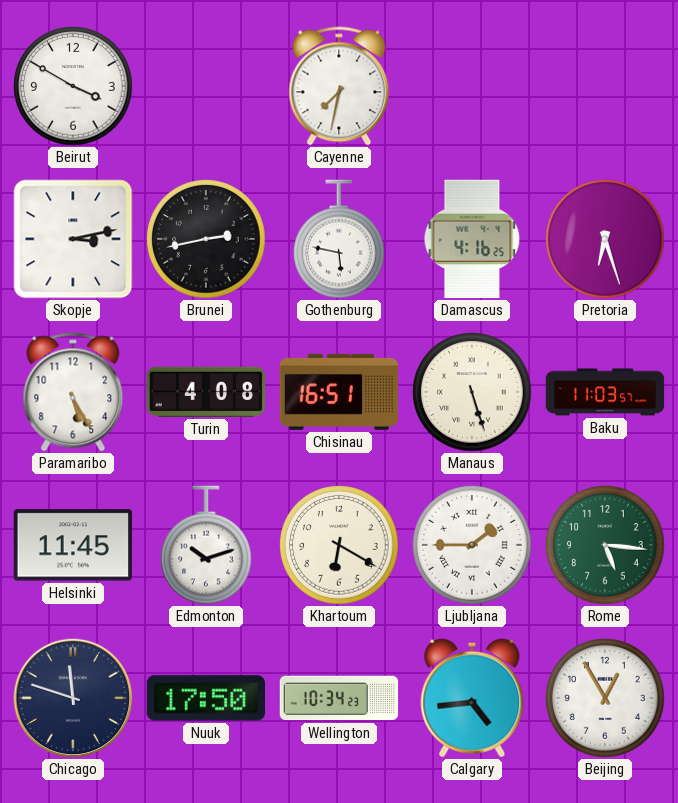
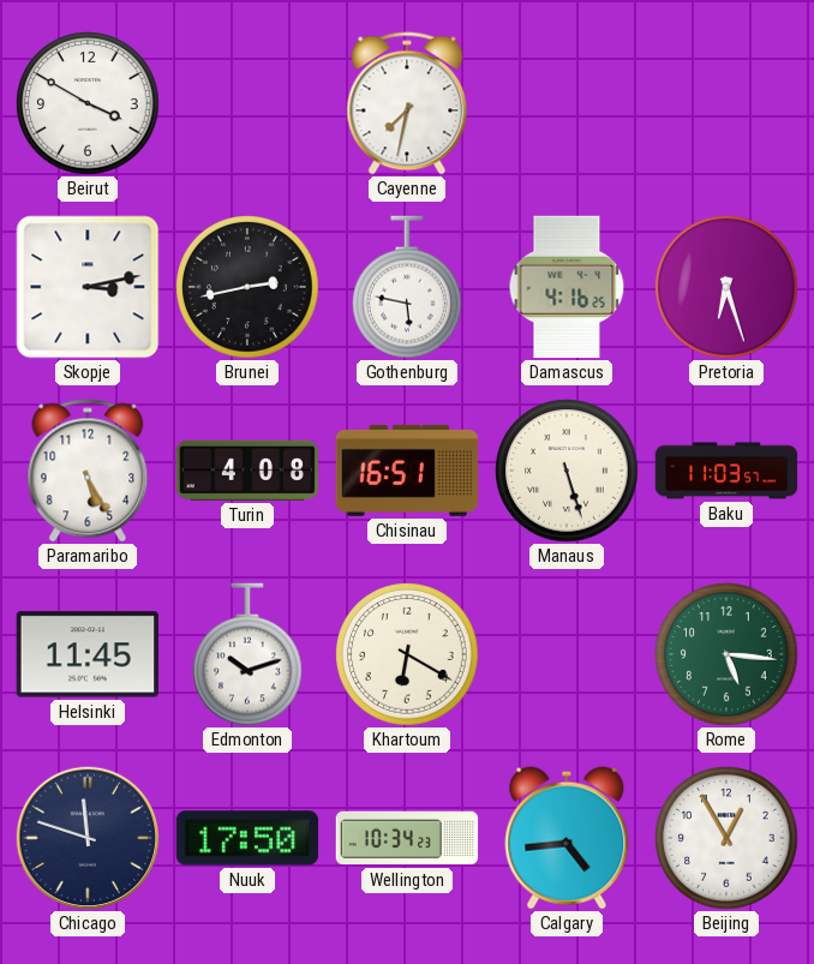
Ljubljana: 1:45 -> none
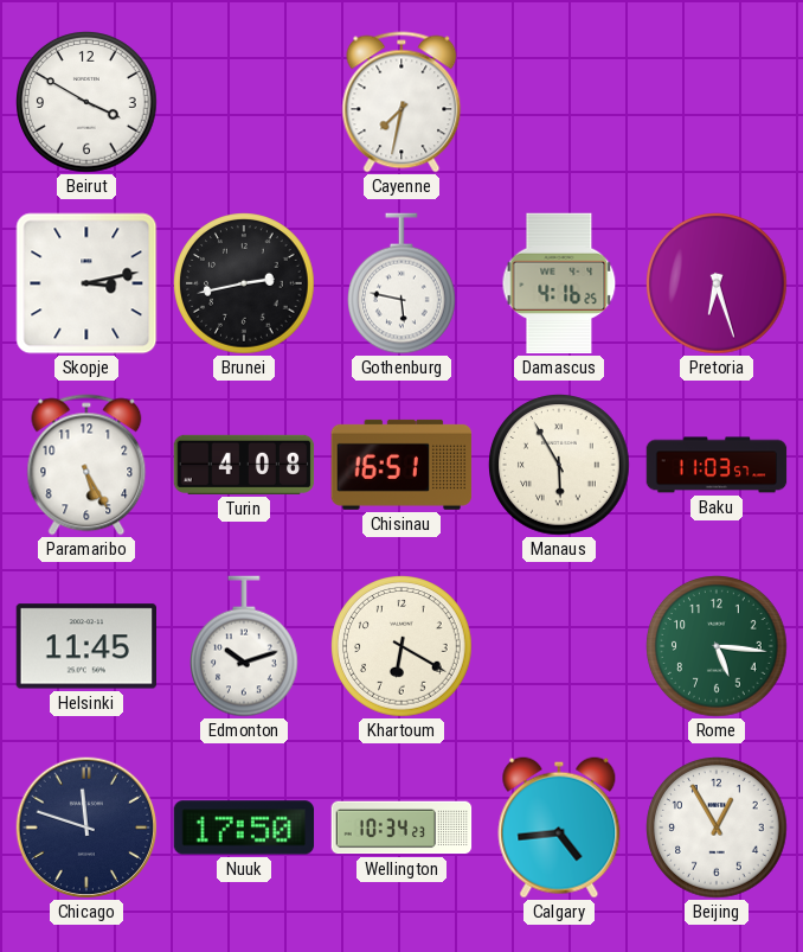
Manaus: 5:27 -> 5:55
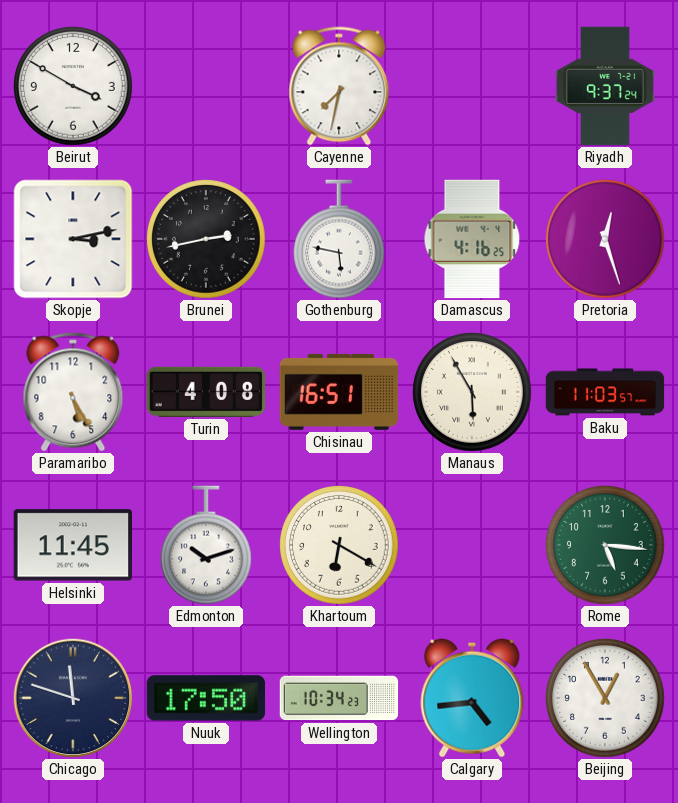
Riyadh: none -> 9:37
Pretoria: 6:27 -> 12:27
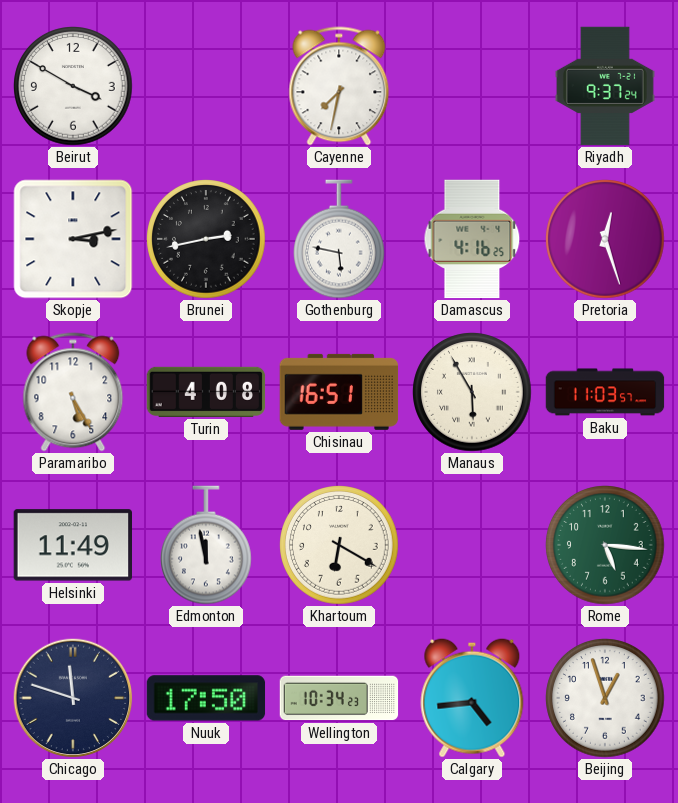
Helsinki: 11:45 -> 11:49
Edmonton: 10:12 -> 11:58
Beijing: 12:55 -> 12:57
